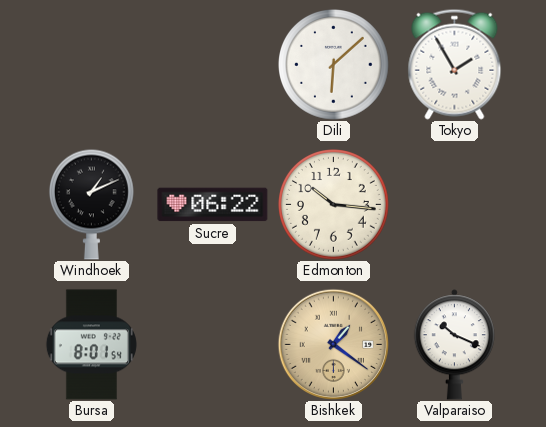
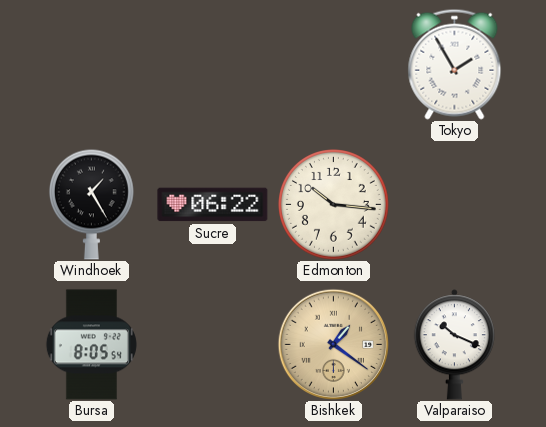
Dili: 6:08 -> none
Windhoek: 1:11 -> 1:25
Bursa: 8:01 -> 8:05
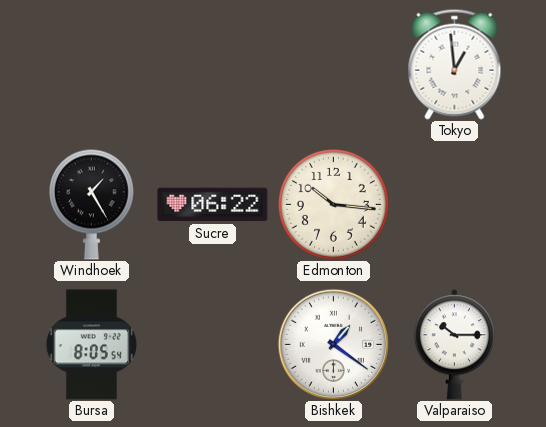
Tokyo: 1:55 -> 12:59
Bishkek dial: champagne -> white
Valparaiso: 10:19 -> 10:15
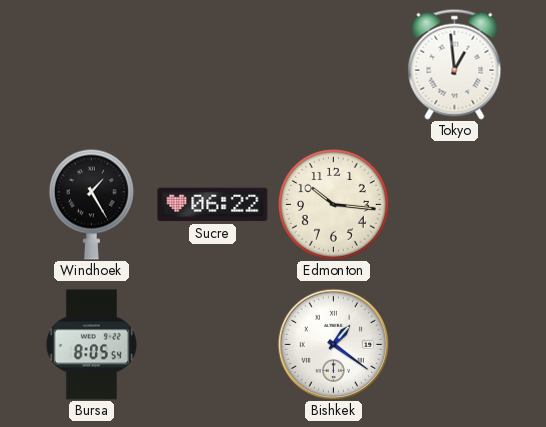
Valparaiso: 10:15 -> none
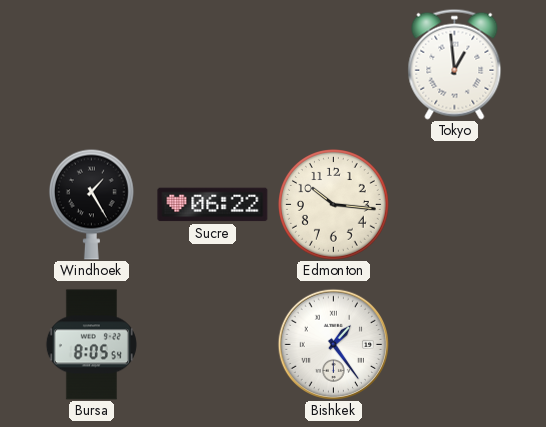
Bishkek: 1:21 -> 1:24
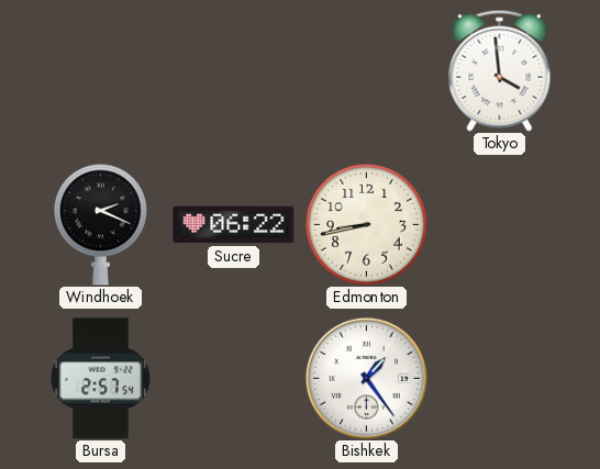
Tokyo: 12:59 -> 3:59
Windhoek: 1:25 -> 2:19
Edmonton: 10:16 -> 8:43
Bursa: 8:05 -> 2:57
